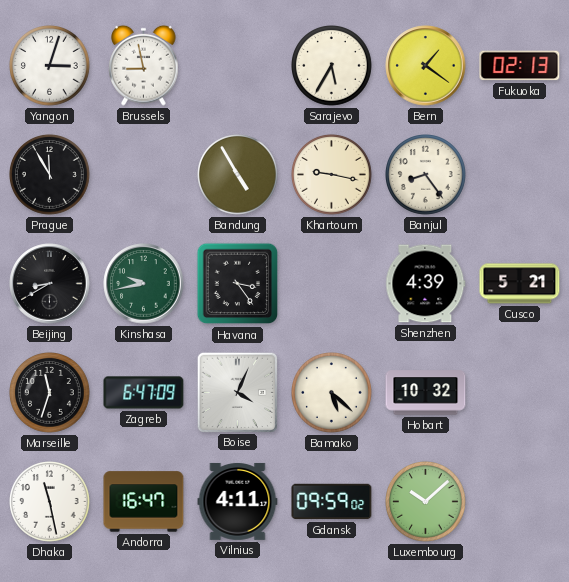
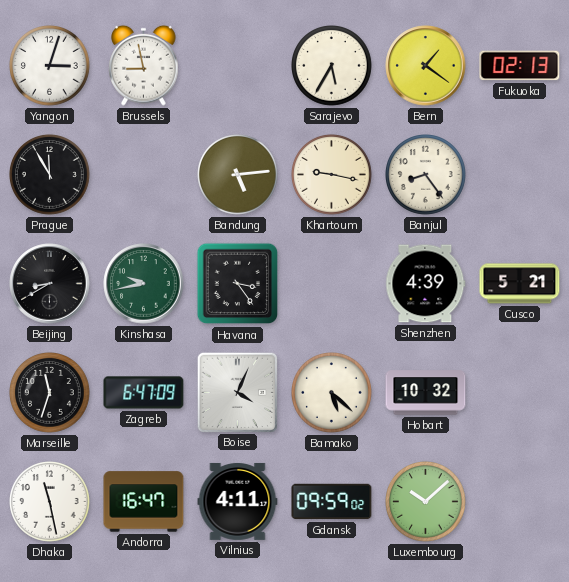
Bandung: 4:55 -> 5:14
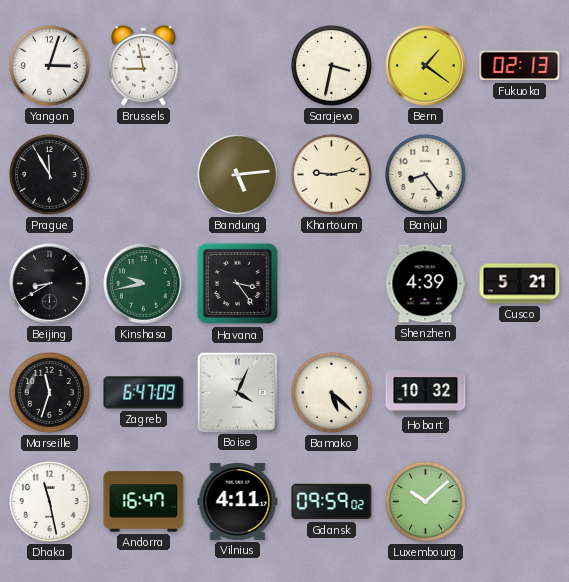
Sarajevo: 5:35 -> 3:32
Khartoum: 9:17 -> 9:13
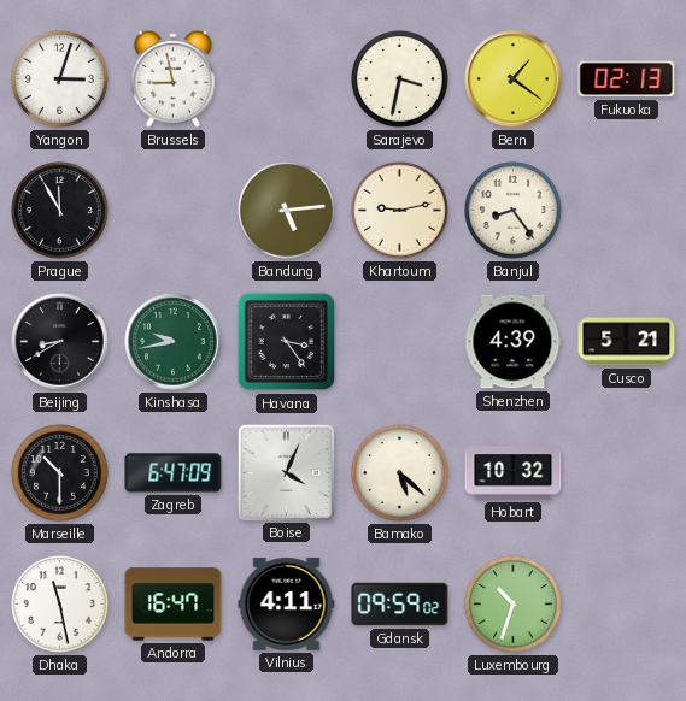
Marseille: 11:33 -> 10:30
Luxembourg: 10:08 -> 10:33
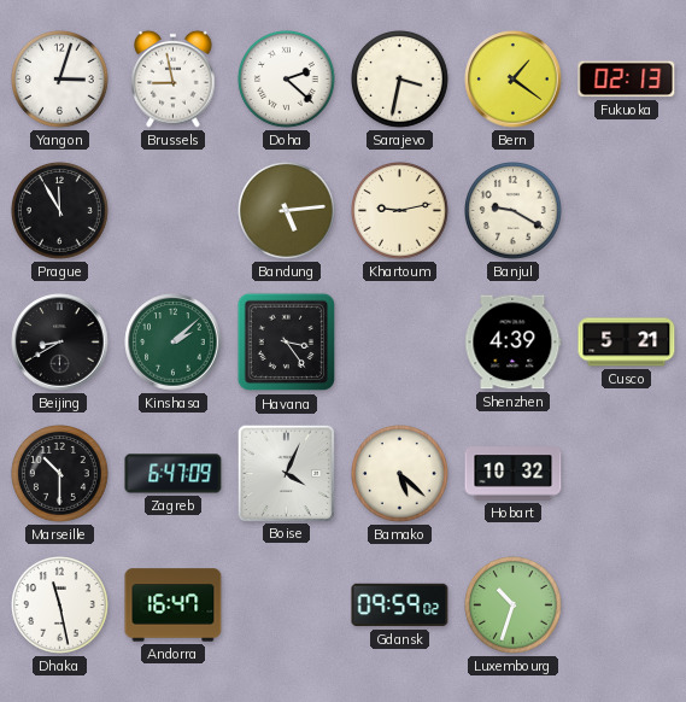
Doha: none -> 2:22
Banjul: 8:24 -> 9:20
Kinshasa: 9:43 -> 2:08
Vilnius: 4:11 -> none
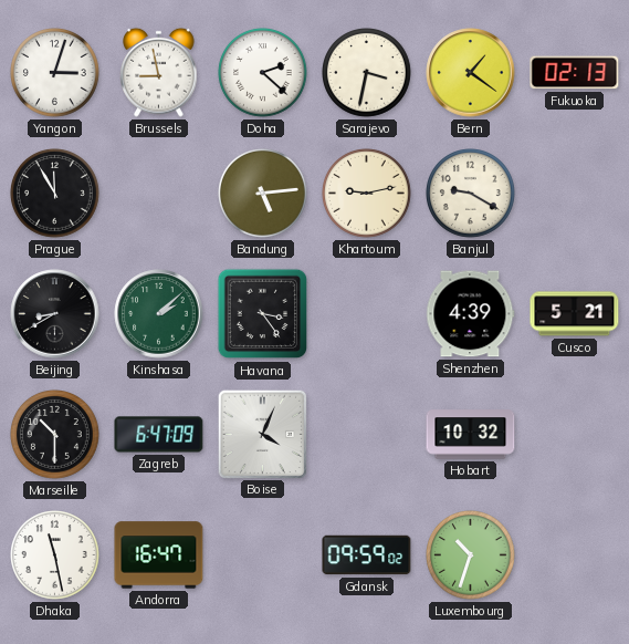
Bamako: 5:22 -> none
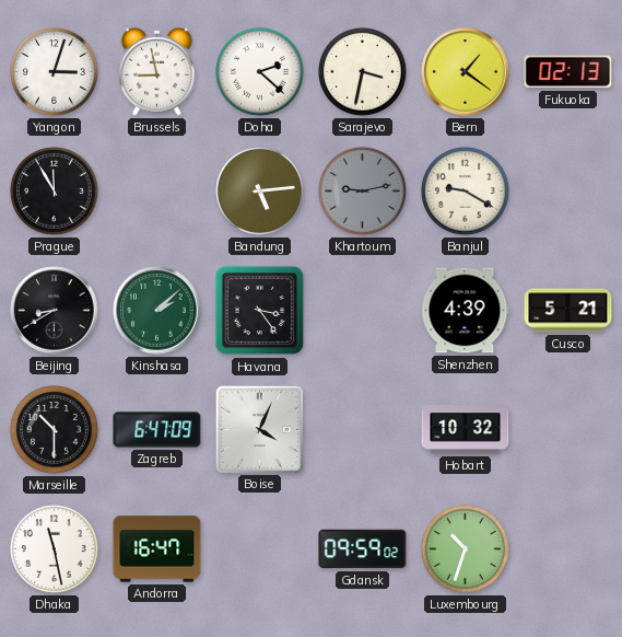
Khartoum dial: cream -> grey
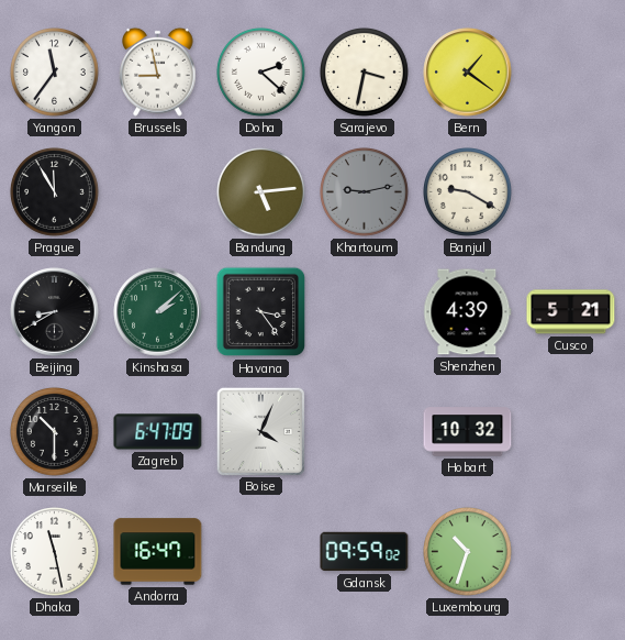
Yangon: 3:03 -> 11:36
Fukuoka: 02:13 -> none
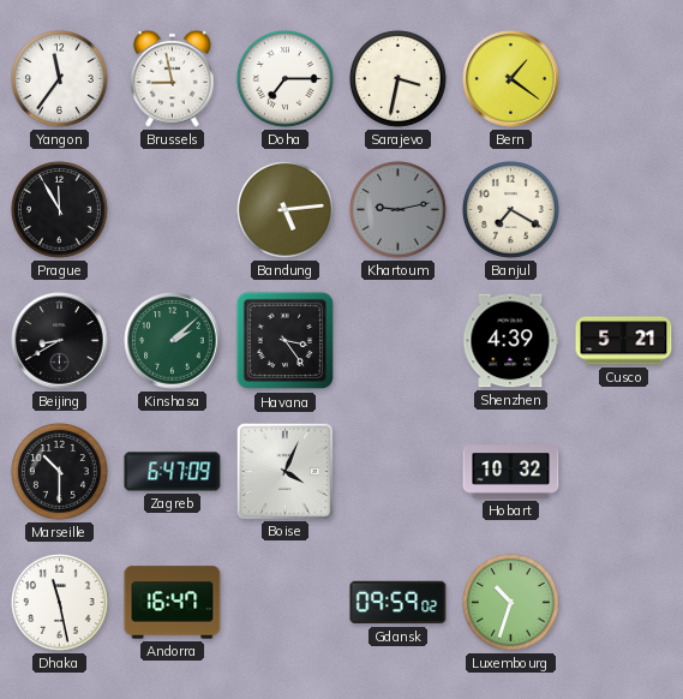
Doha: 2:22 -> 7:15
Banjul: 9:20 -> 7:20
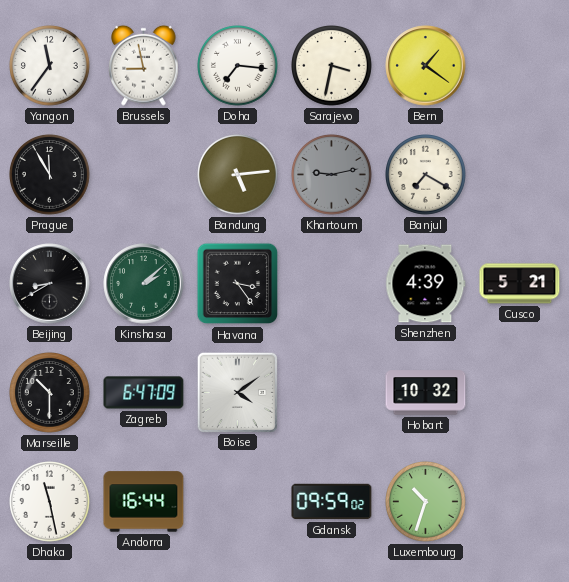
Doha: 7:15 -> 7:16
Boise: 4:04 -> 4:09
Andorra: 16:47 -> 16:44
